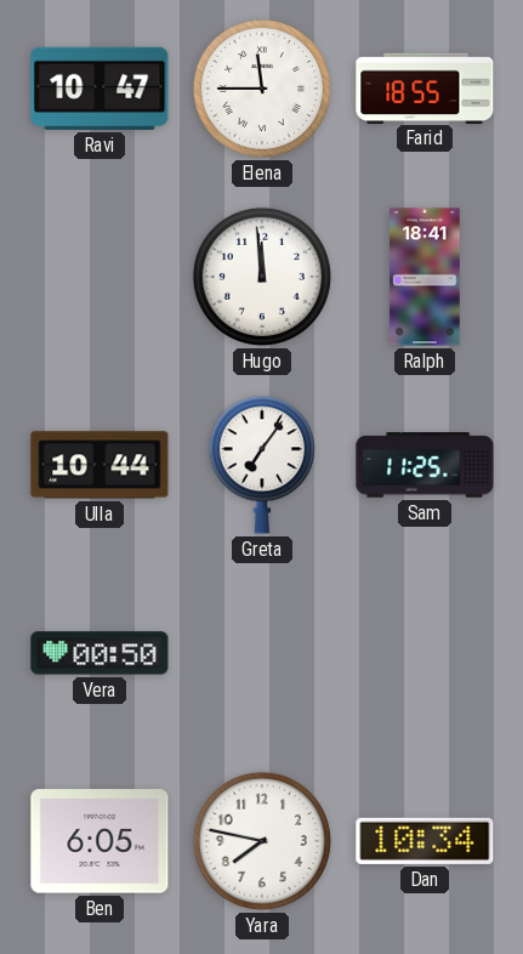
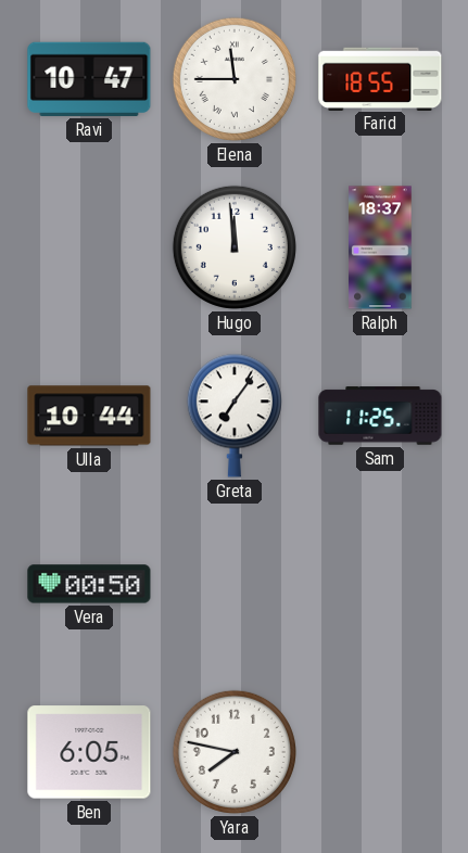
Ralph: 18:41 -> 18:37
Dan: 10:34 -> none
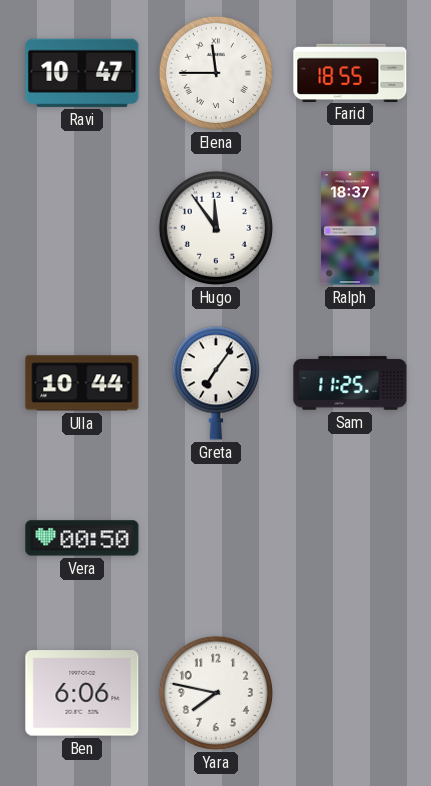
Hugo: 11:59 -> 11:54
Ben: 6:05 -> 6:06
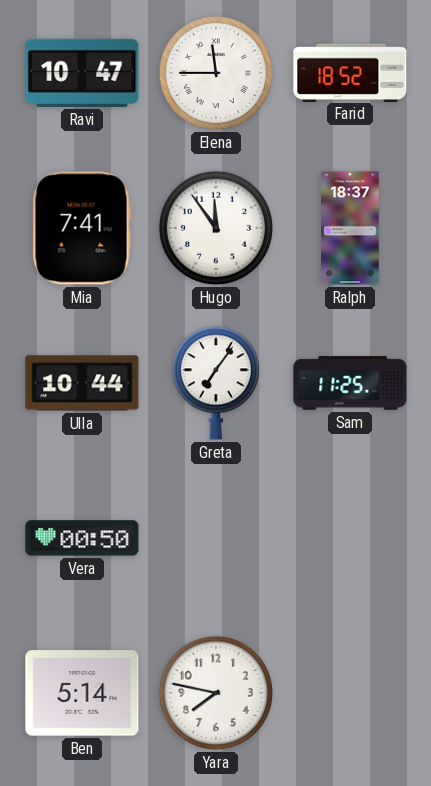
Farid: 18:55 -> 18:52
Mia: none -> 7:41
Ben: 6:06 -> 5:14
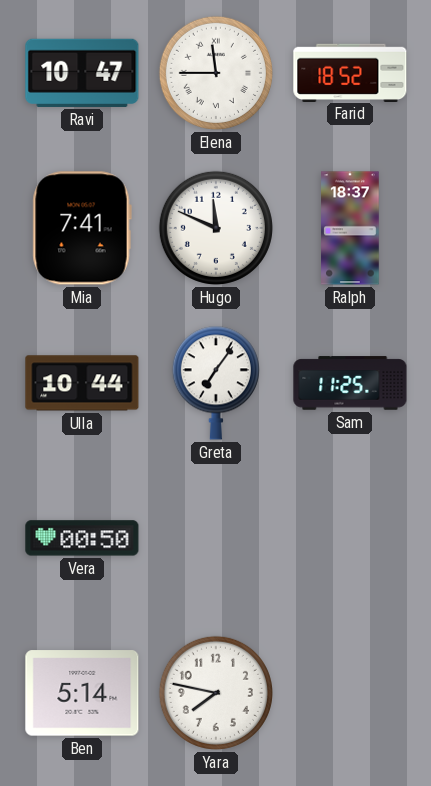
Hugo: 11:54 -> 11:49
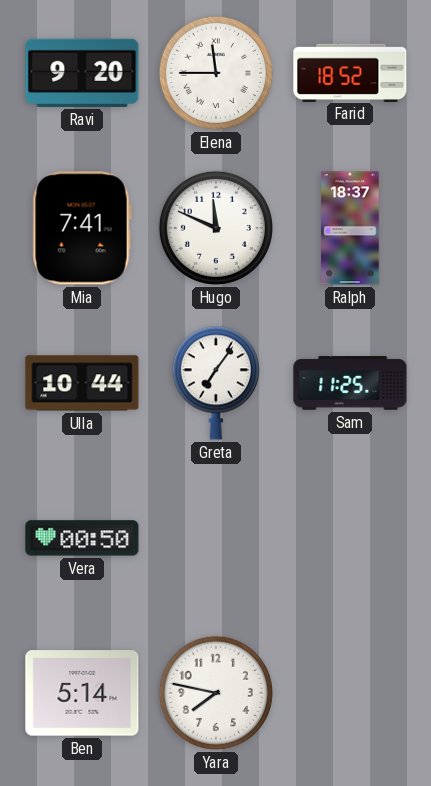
Ravi: 10:47 -> 9:20
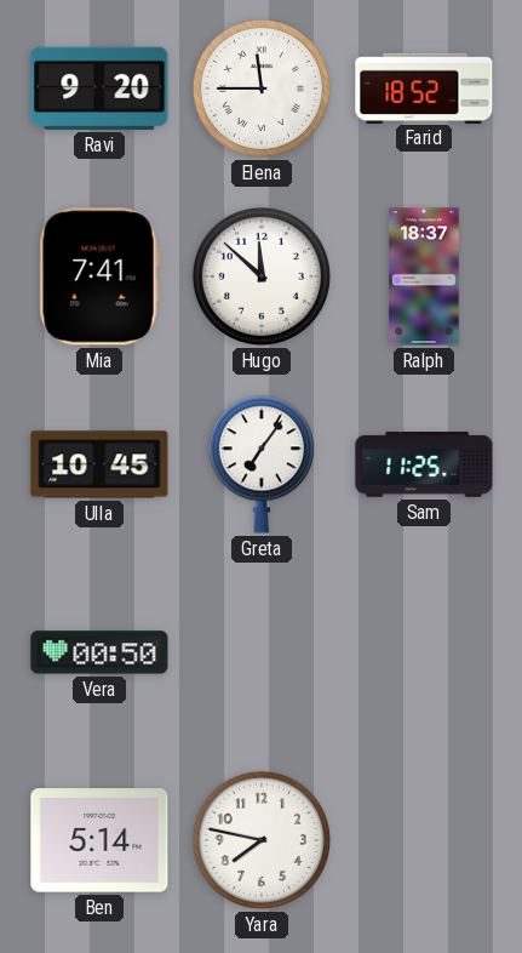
Hugo: 11:49 -> 11:52
Ulla: 10:44 -> 10:45
